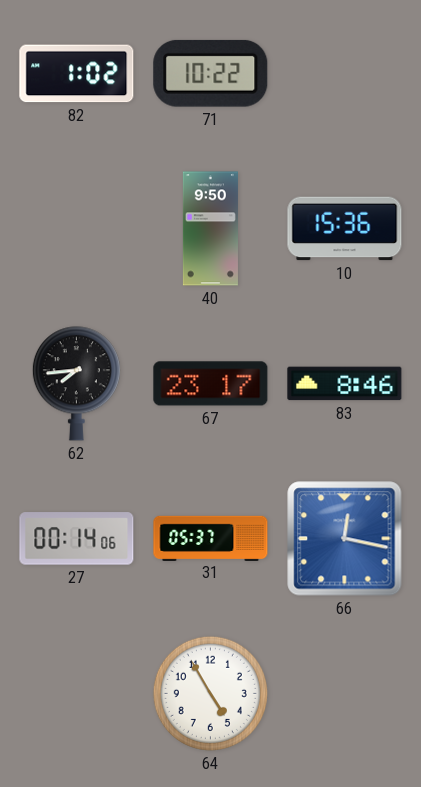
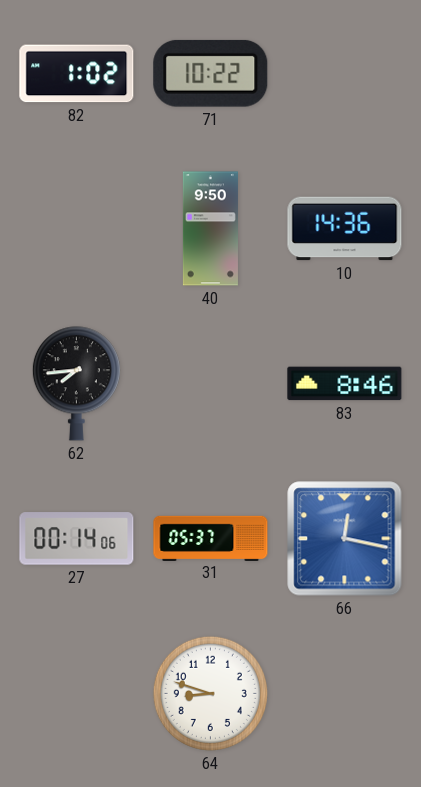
10: 15:36 -> 14:36
67: 23:17 -> none
64: 4:55 -> 8:48
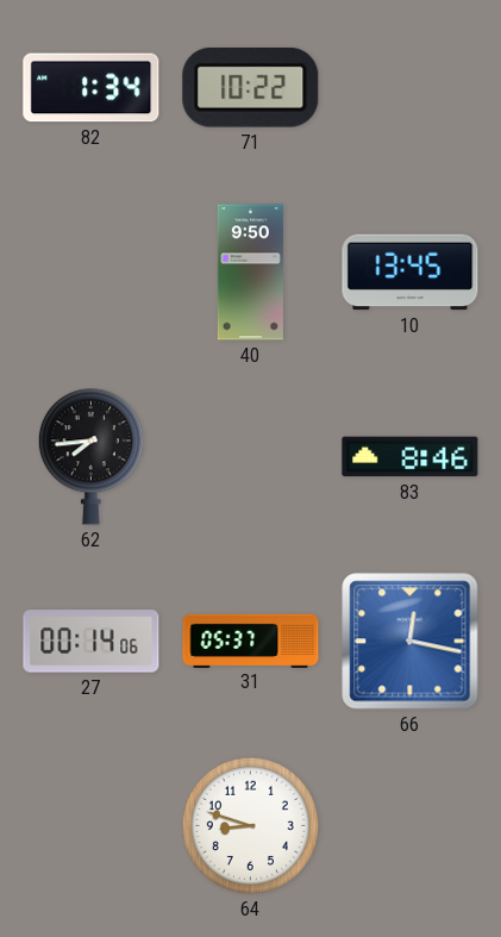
82: 1:02 -> 1:34
10: 14:36 -> 13:45
